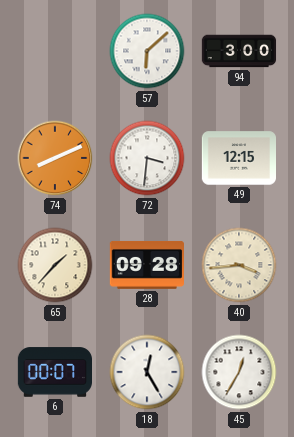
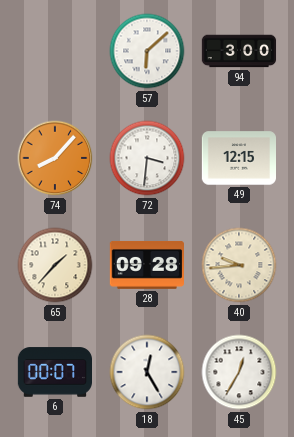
74: 8:11 -> 8:07
40: 3:44 -> 9:44
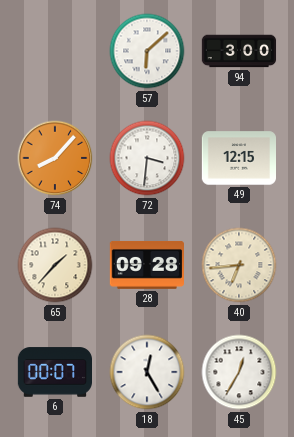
40: 9:44 -> 6:44
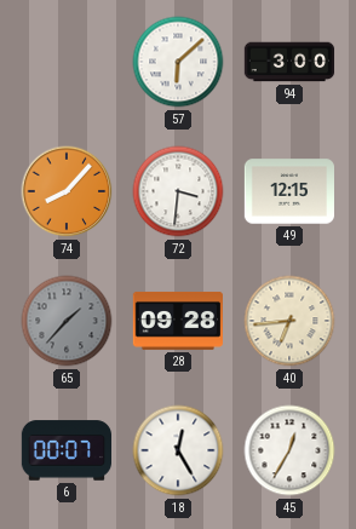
65 dial: cream -> grey
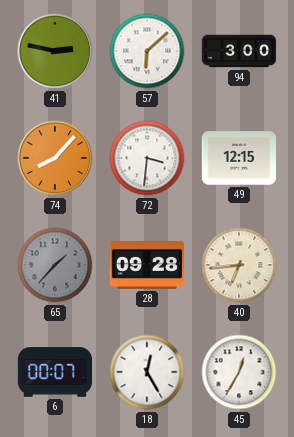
41: none -> 2:47
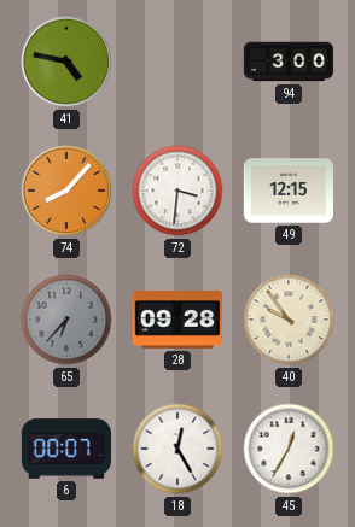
41: 2:47 -> 4:47
57: 6:08 -> none
65: 1:37 -> 6:37
40: 6:44 -> 9:54
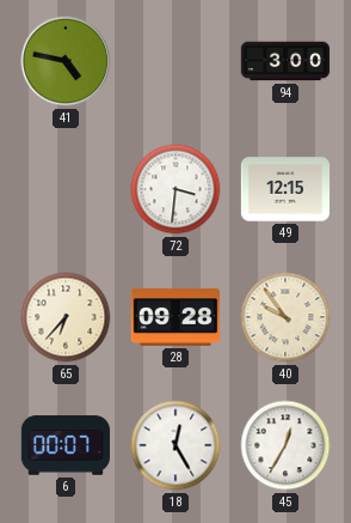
74: 8:07 -> none
65 dial: grey -> cream
